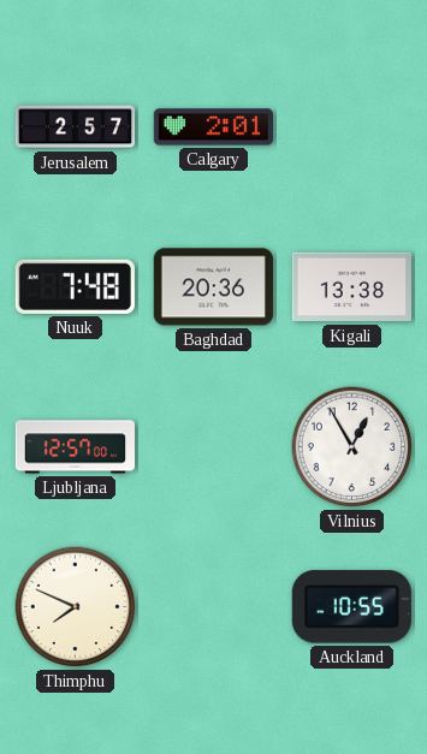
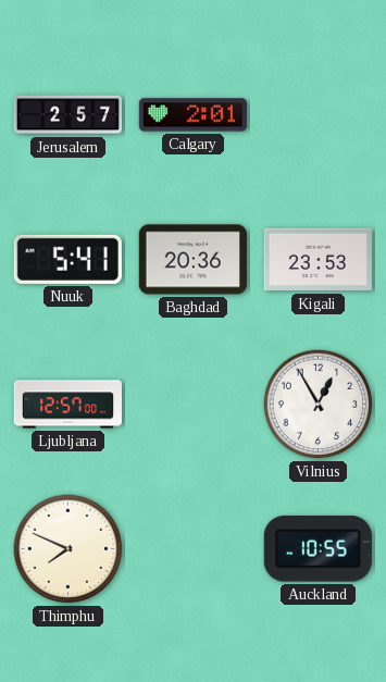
Nuuk: 7:48 -> 5:41
Kigali: 13:38 -> 23:53
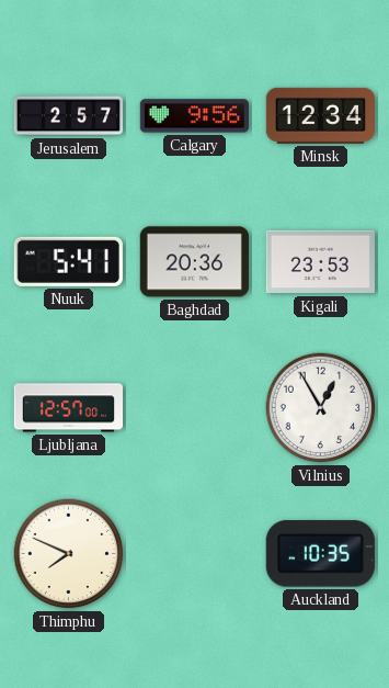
Calgary: 2:01 -> 9:56
Minsk: none -> 12:34
Auckland: 10:55 -> 10:35
